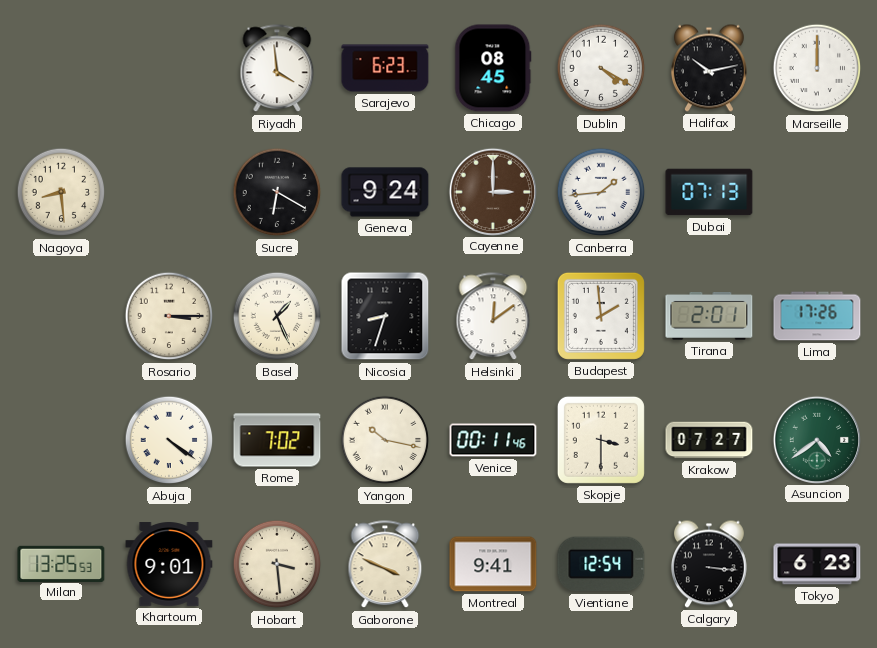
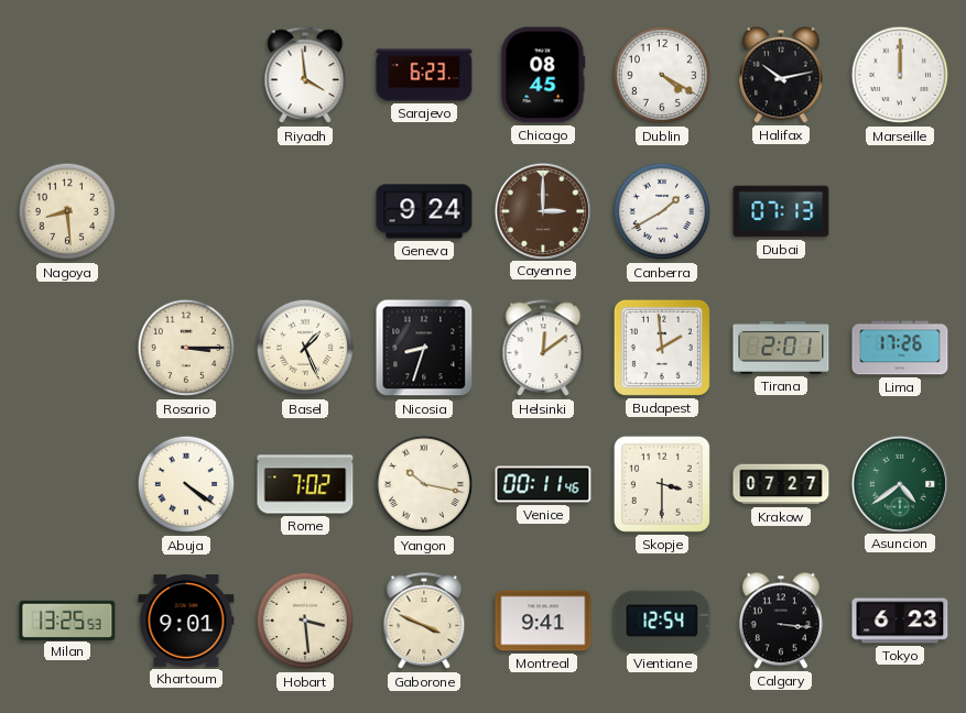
Sucre: 6:20 -> none
Canberra: 1:44 -> 1:40
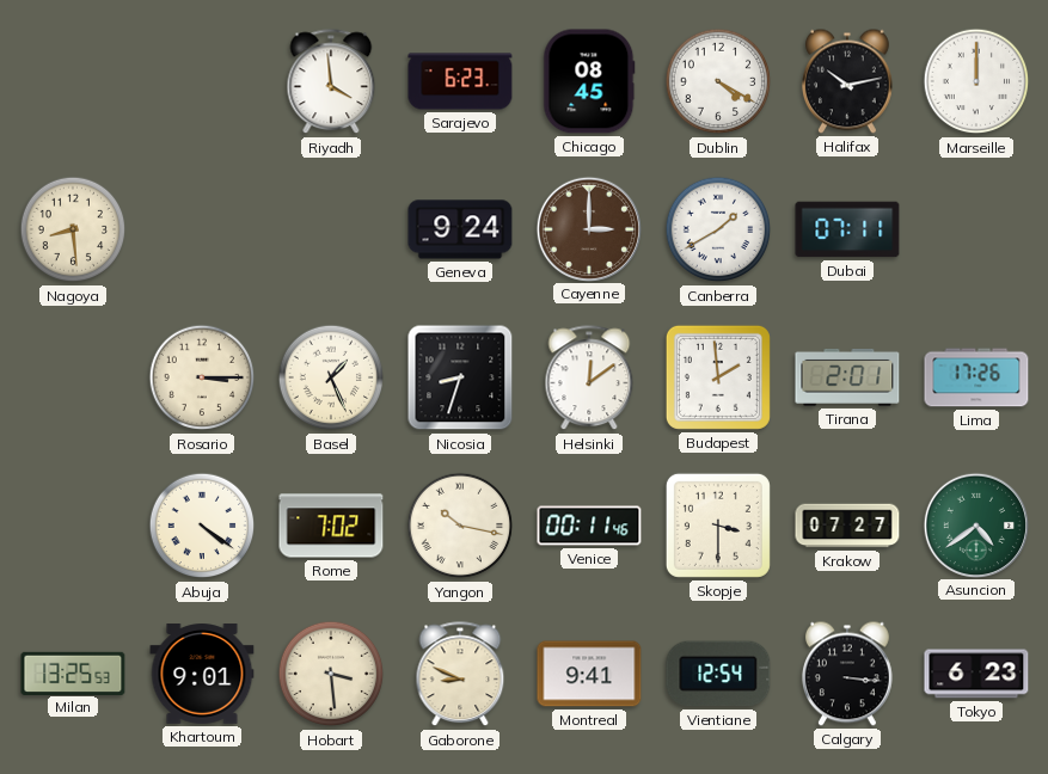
Dubai: 07:13 -> 07:11
Gaborone: 3:49 -> 8:49
